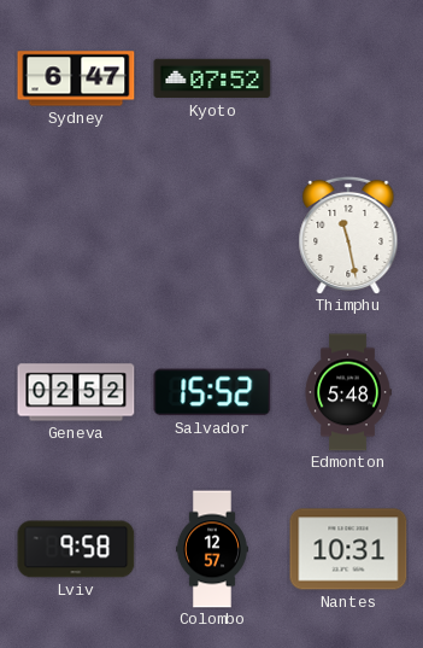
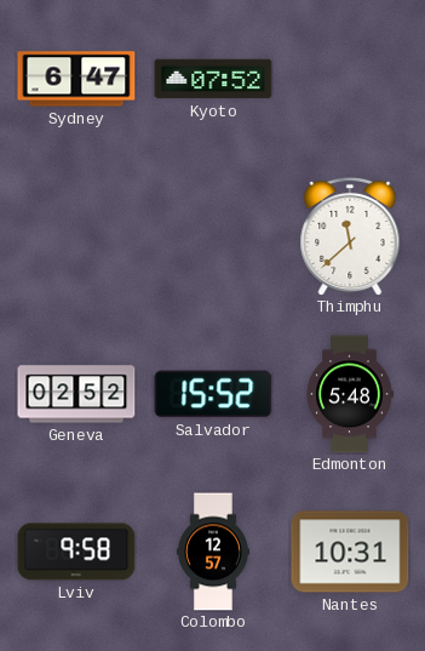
Thimphu: 11:28 -> 11:38
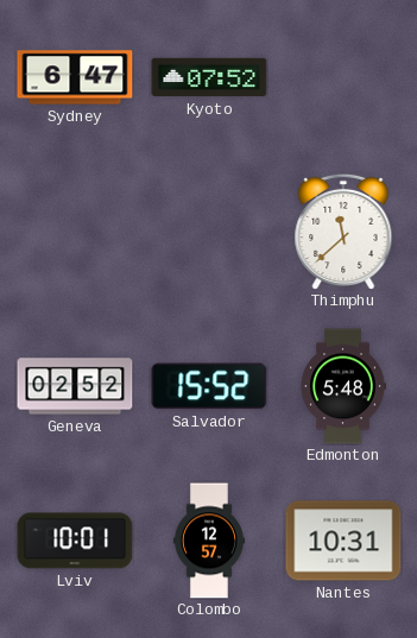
Lviv: 9:58 -> 10:01
